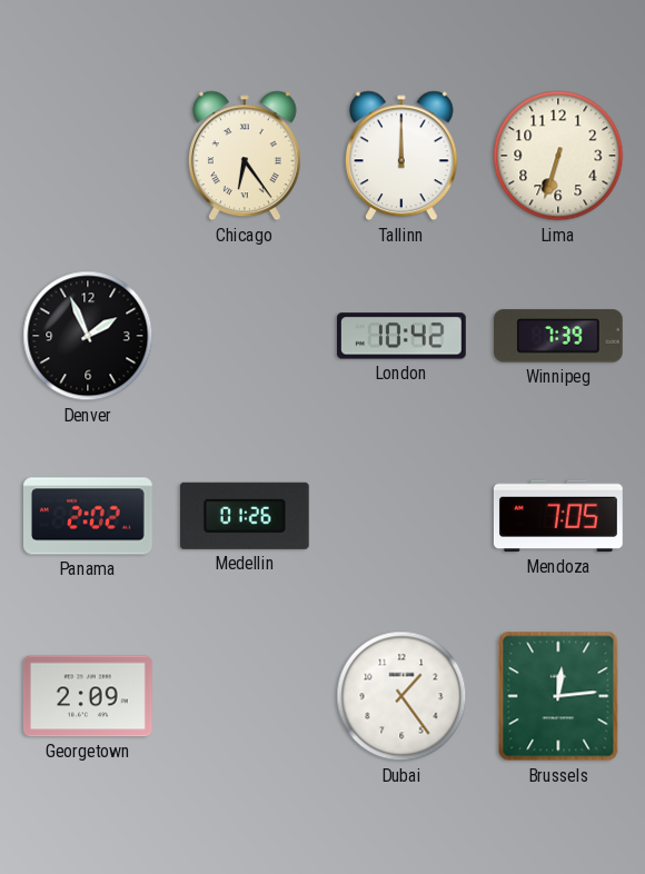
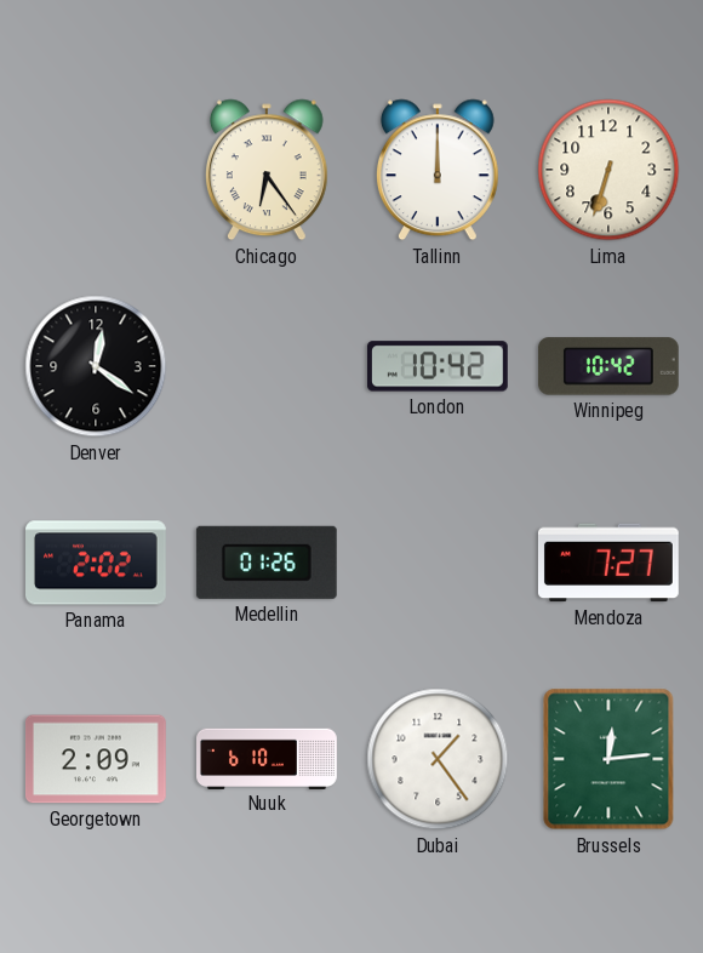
Denver: 1:56 -> 12:21
Winnipeg: 7:39 -> 10:42
Mendoza: 7:05 -> 7:27
Nuuk: none -> 6:10
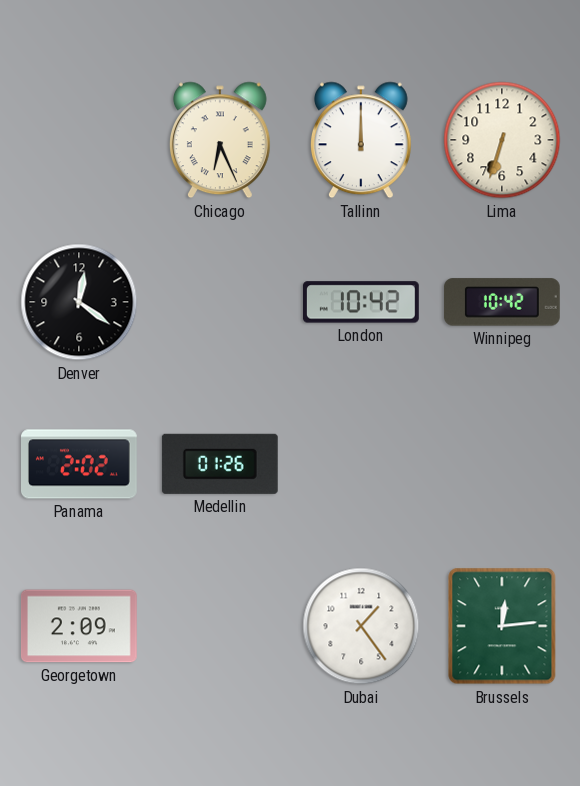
Chicago: 6:24 -> 6:26
Mendoza: 7:27 -> none
Nuuk: 6:10 -> none
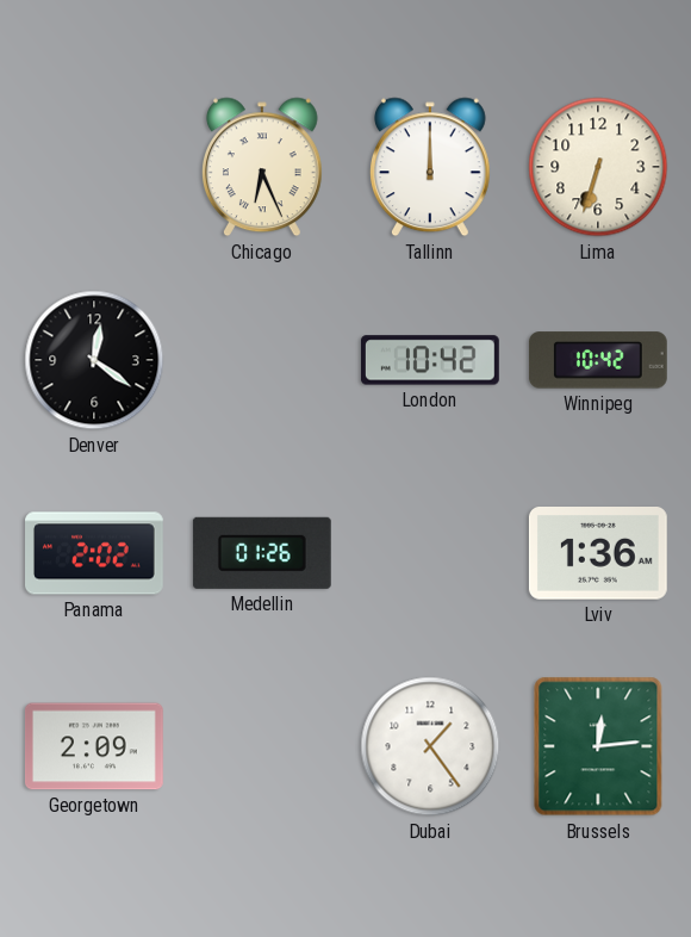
Lviv: none -> 1:36
